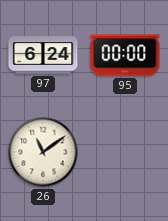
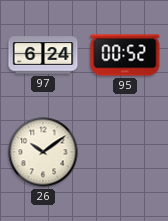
95: 00:00 -> 00:52
26: 11:09 -> 10:09
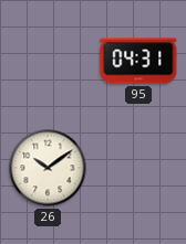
97: 6:24 -> none
95: 00:52 -> 04:31
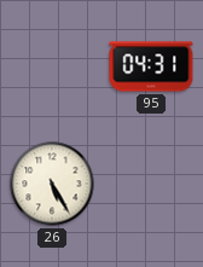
26: 10:09 -> 5:25
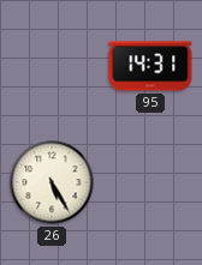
95: 04:31 -> 14:31
